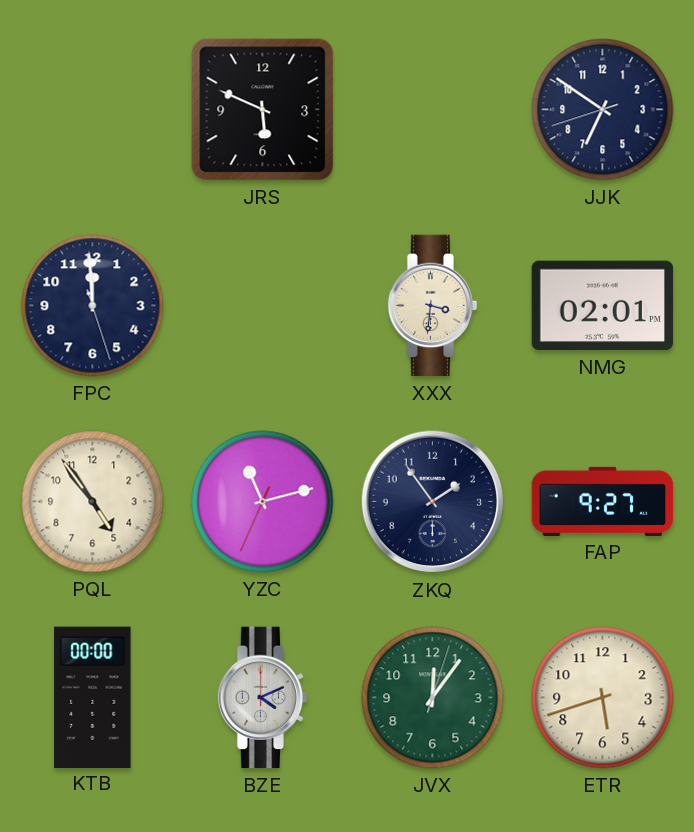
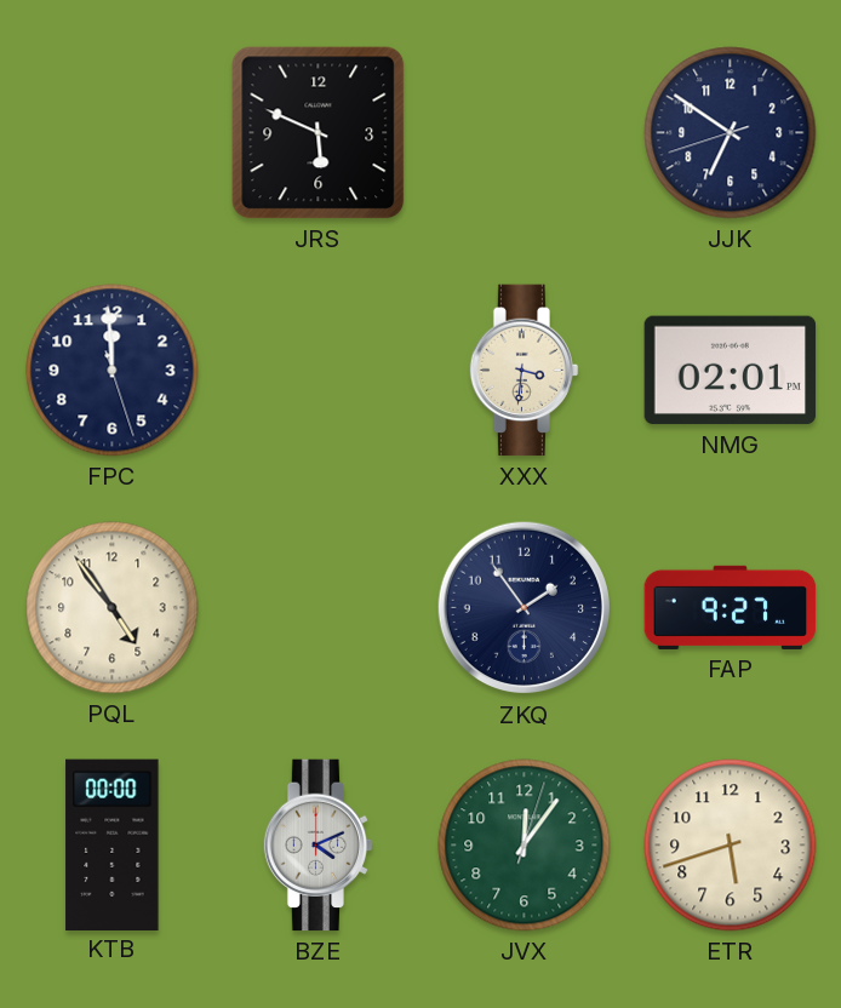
YZC: 11:12 -> none
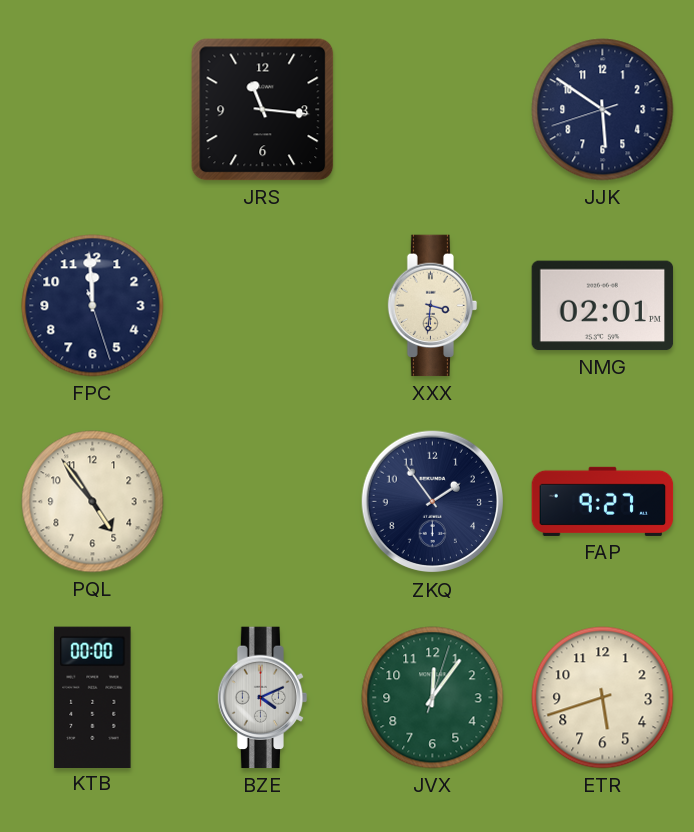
JRS: 5:49 -> 11:16
JJK: 6:50 -> 5:50
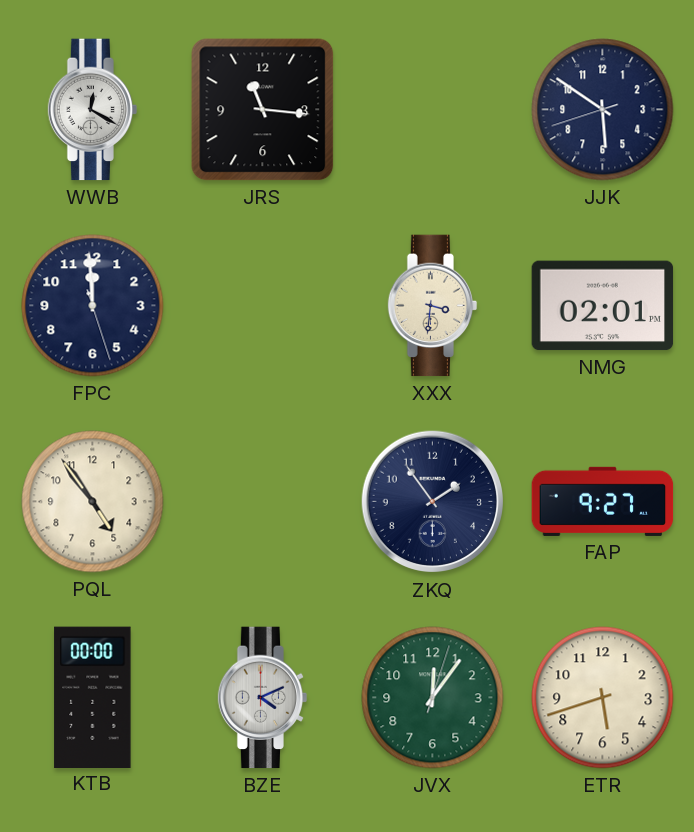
WWB: none -> 12:20
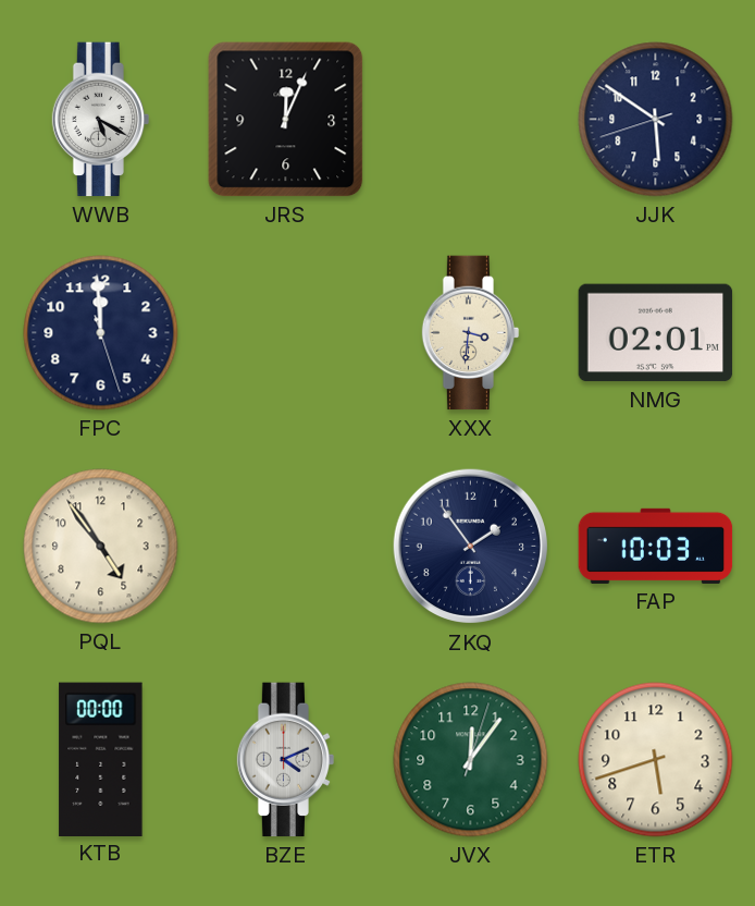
WWB: 12:20 -> 5:20
JRS: 11:16 -> 12:04
FAP: 9:27 -> 10:03
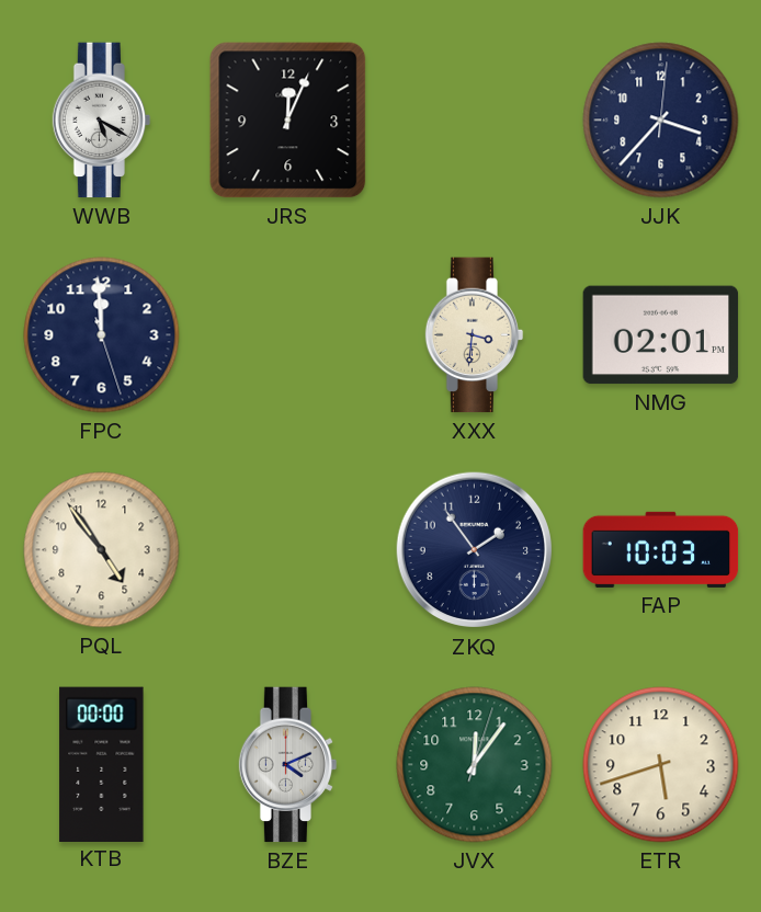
JJK: 5:50 -> 3:37
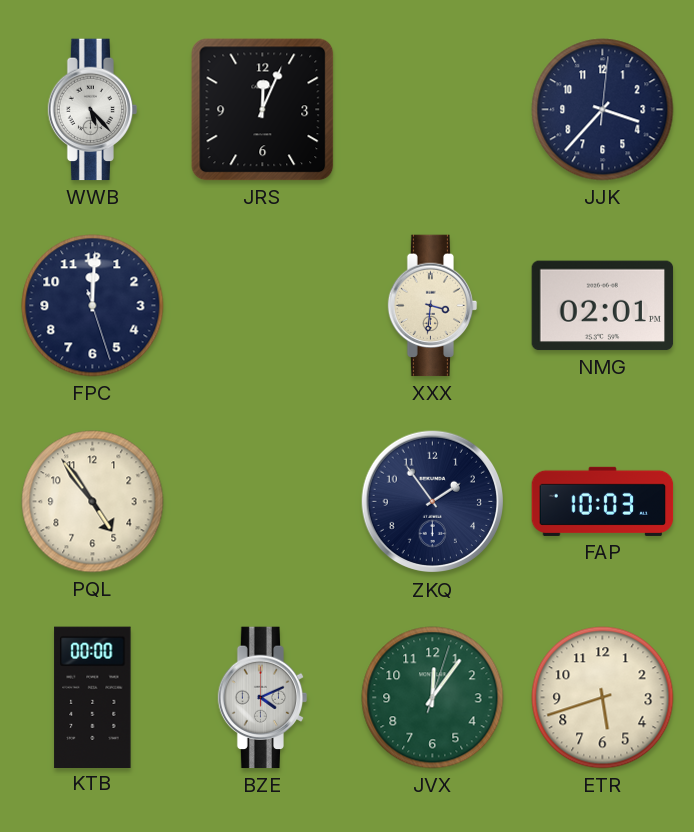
WWB: 5:20 -> 5:23
FPC: 11:59 -> 12:00
